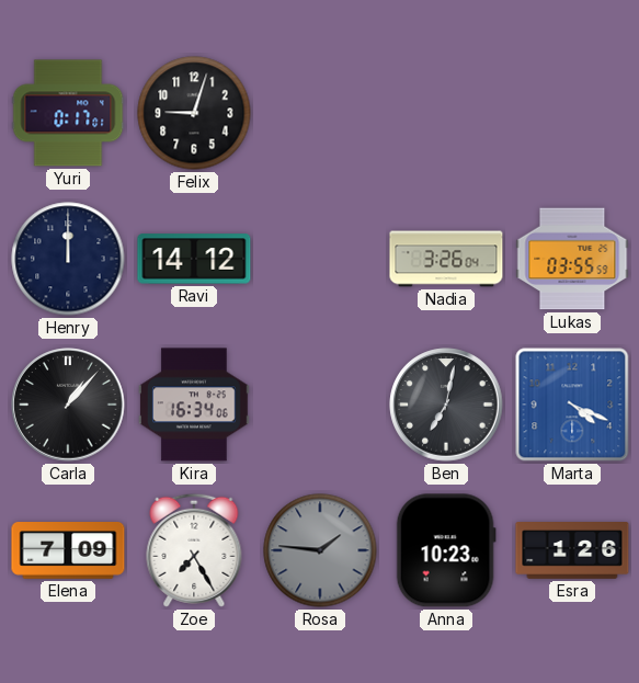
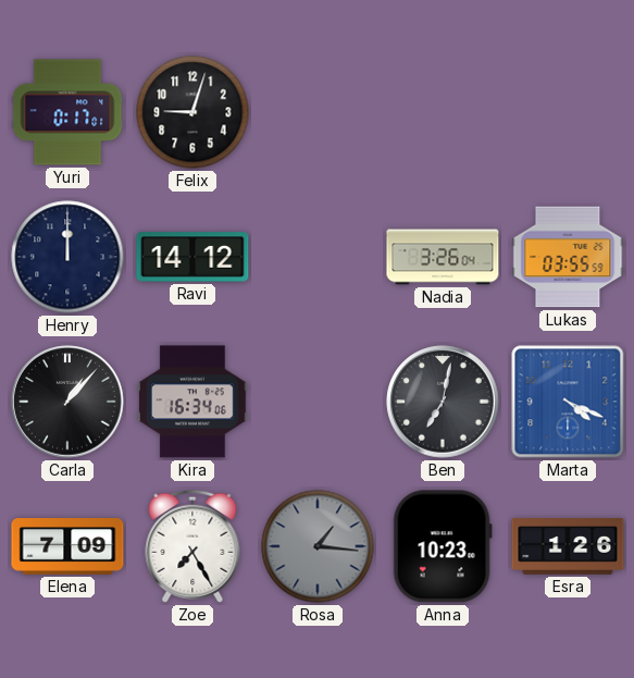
Rosa: 1:46 -> 1:16
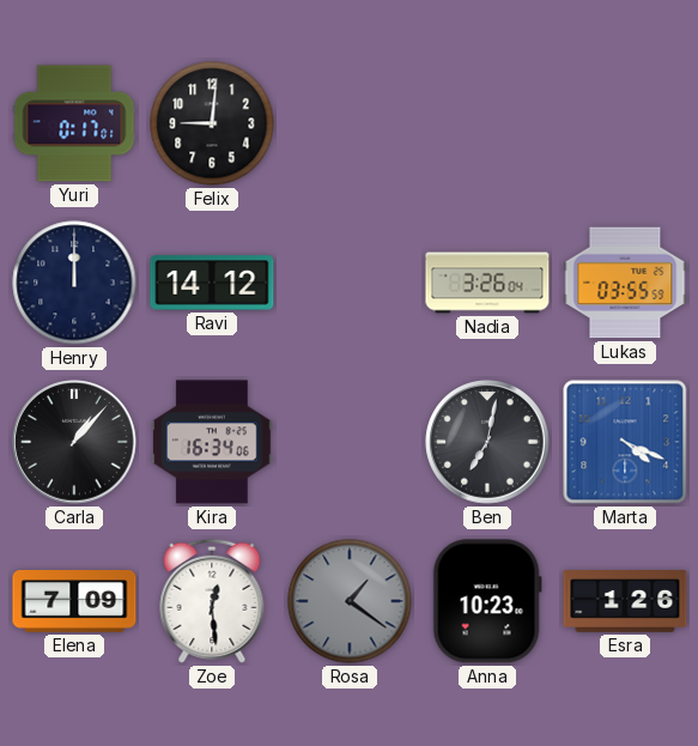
Felix: 9:03 -> 9:01
Zoe: 7:25 -> 12:29
Rosa: 1:16 -> 1:21
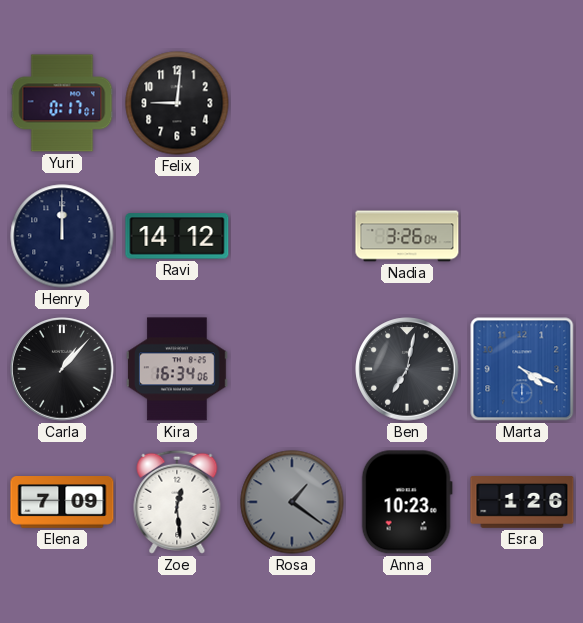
Lukas: 03:55 -> none
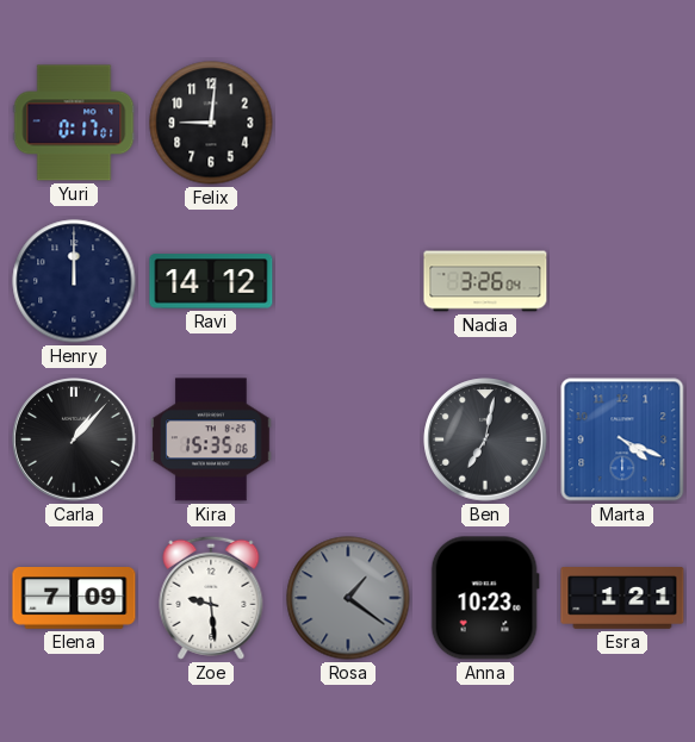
Kira: 16:34 -> 15:35
Zoe: 12:29 -> 9:29
Esra: 1:26 -> 1:21
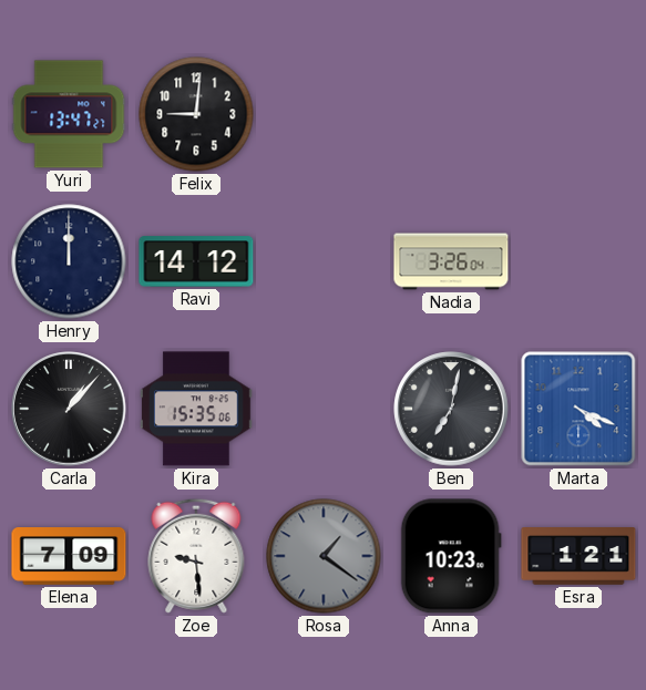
Yuri: 0:17 -> 13:47
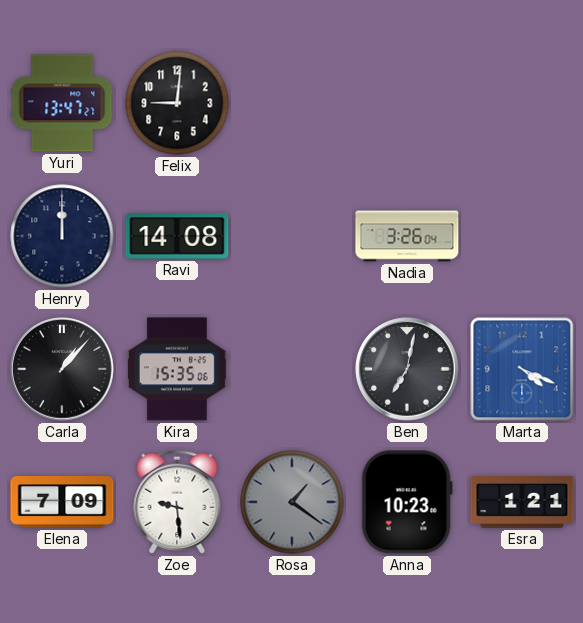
Ravi: 14:12 -> 14:08
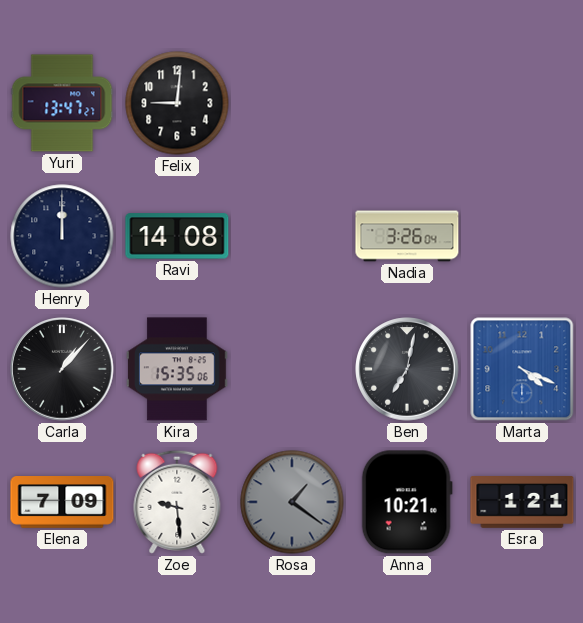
Anna: 10:23 -> 10:21
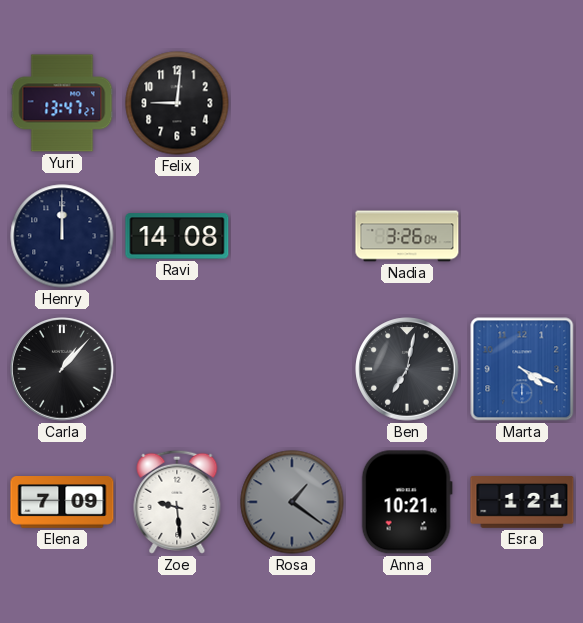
Kira: 15:35 -> none
